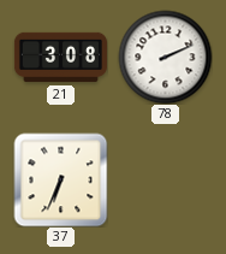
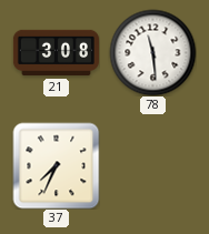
78: 2:11 -> 11:29
37: 6:34 -> 7:34
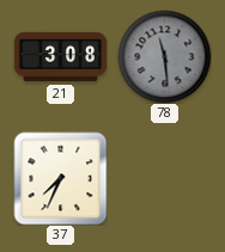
78 dial: white -> grey
